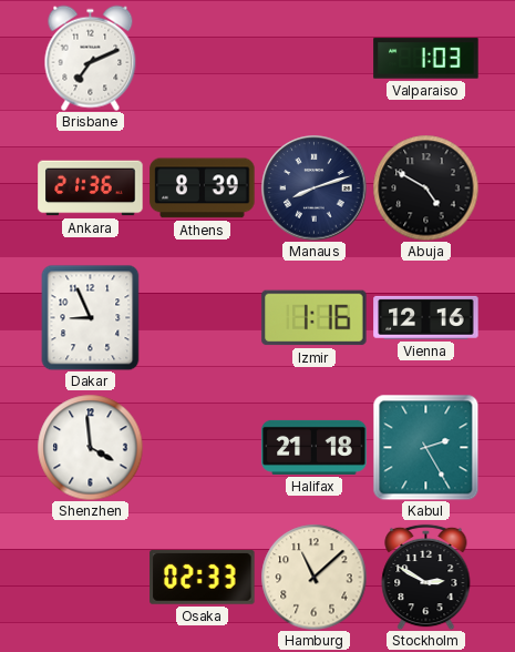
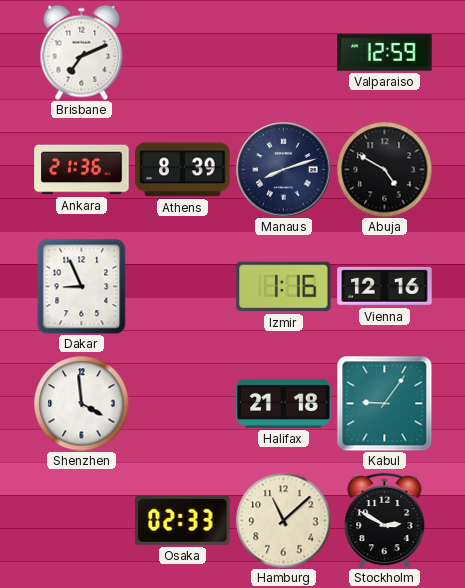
Valparaiso: 1:03 -> 12:59
Kabul: 2:25 -> 9:06
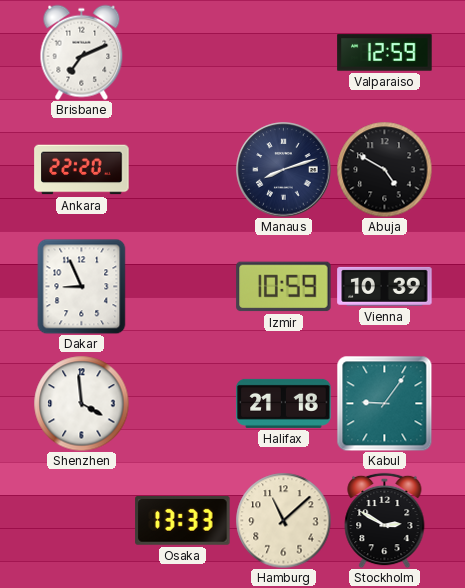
Ankara: 21:36 -> 22:20
Athens: 8:39 -> none
Izmir: 1:16 -> 10:59
Vienna: 12:16 -> 10:39
Osaka: 02:33 -> 13:33
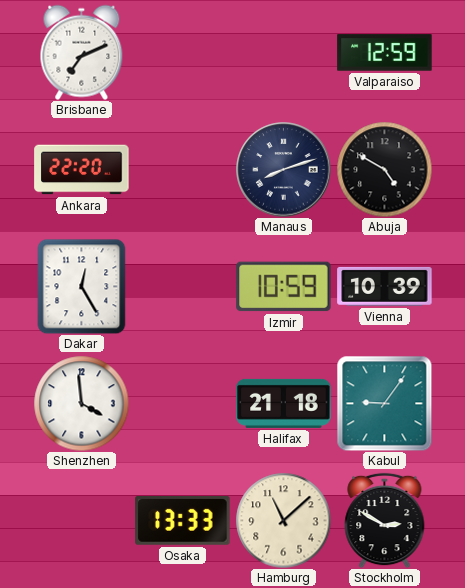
Dakar: 8:56 -> 12:25
